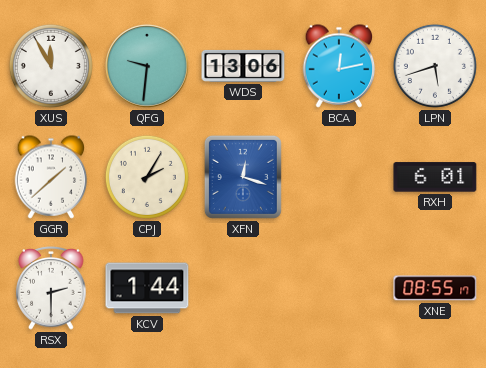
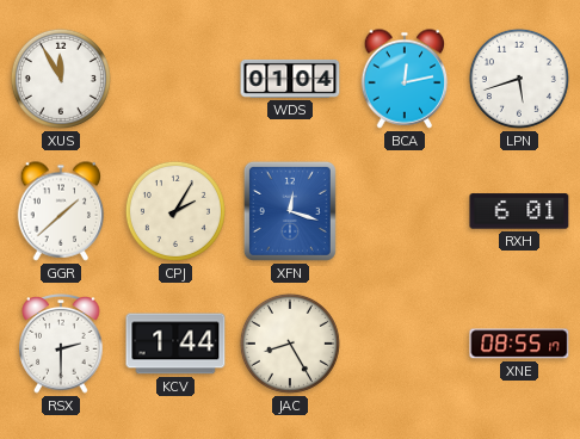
QFG: 9:31 -> none
WDS: 13:06 -> 01:04
JAC: none -> 8:25
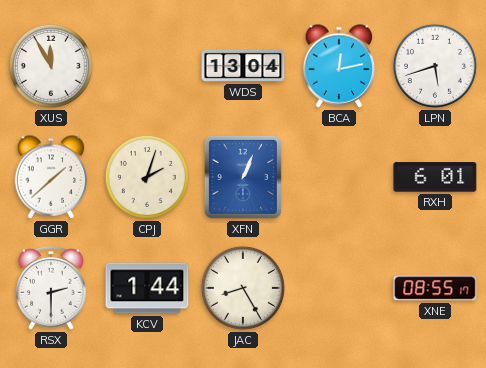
WDS: 01:04 -> 13:04
CPJ: 2:05 -> 2:03
XFN: 12:18 -> 1:04
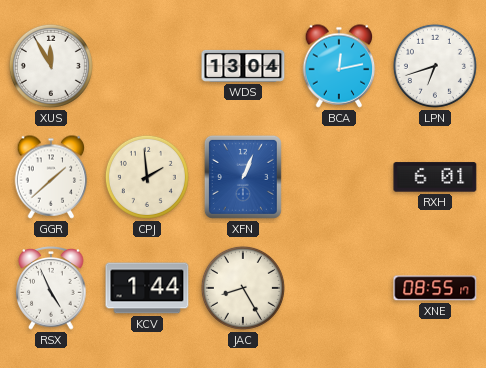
LPN: 5:42 -> 6:42
CPJ: 2:03 -> 1:59
RSX: 2:30 -> 4:56
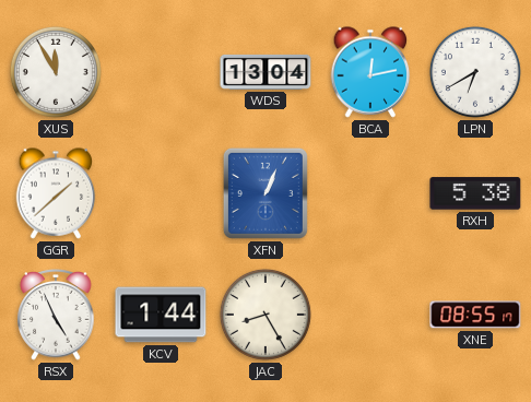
LPN: 6:42 -> 6:40
CPJ: 1:59 -> none
RXH: 6:01 -> 5:38
